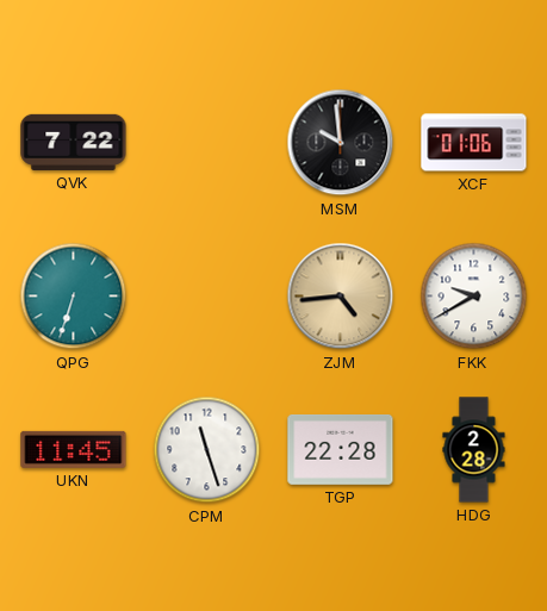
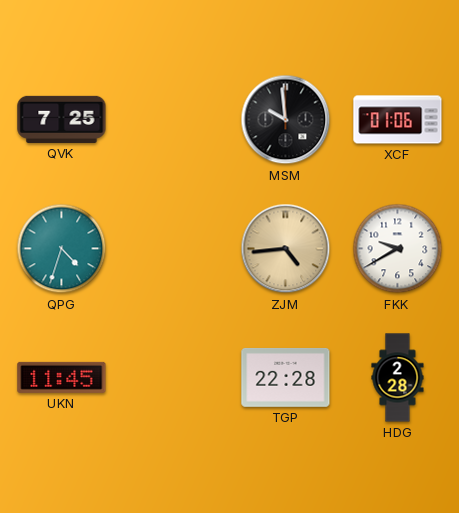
QVK: 7:22 -> 7:25
QPG: 6:33 -> 4:33
CPM: 11:27 -> none
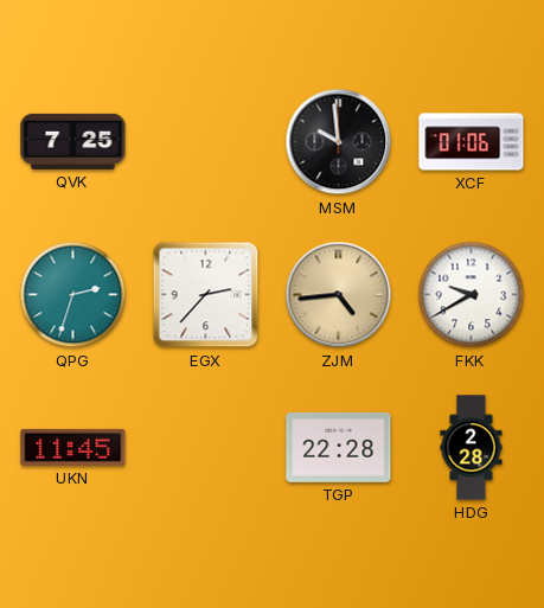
QPG: 4:33 -> 2:33
EGX: none -> 2:37
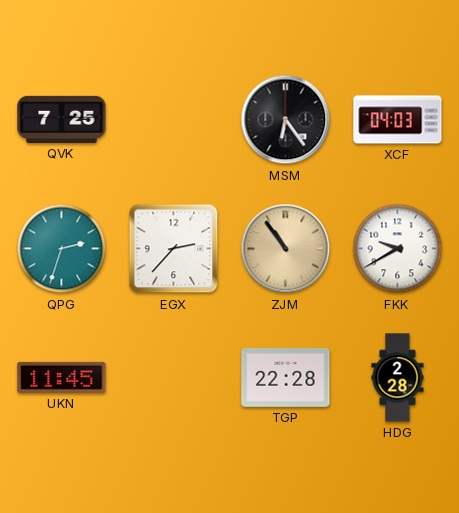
MSM: 9:59 -> 6:24
XCF: 01:06 -> 04:03
ZJM: 4:44 -> 10:54
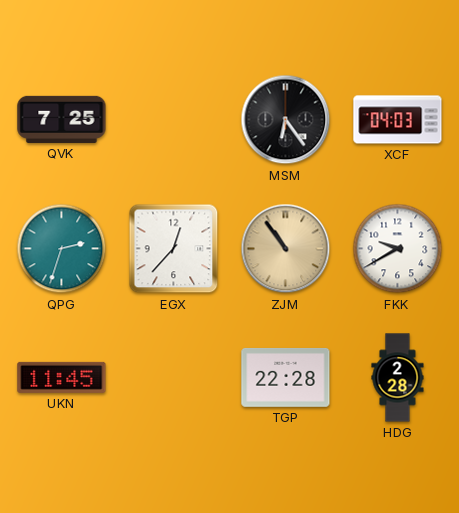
EGX: 2:37 -> 12:37
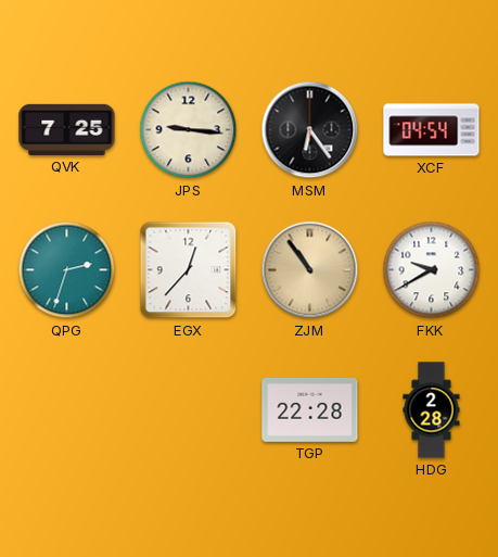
JPS: none -> 9:16
XCF: 04:03 -> 04:54
UKN: 11:45 -> none
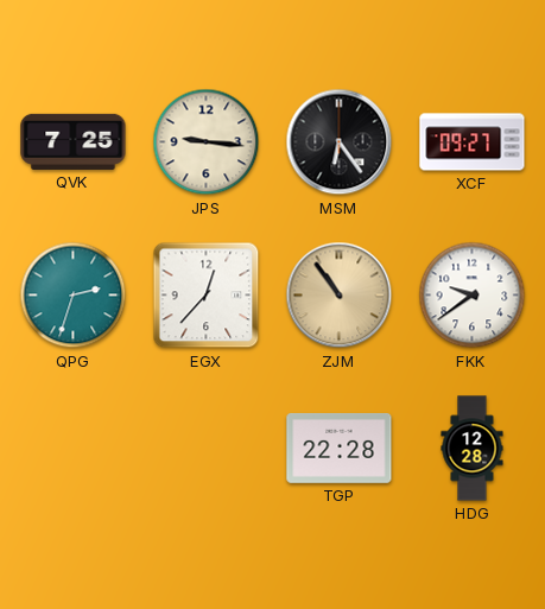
XCF: 04:54 -> 09:27
FKK: 9:40 -> 9:39
HDG: 2:28 -> 12:28
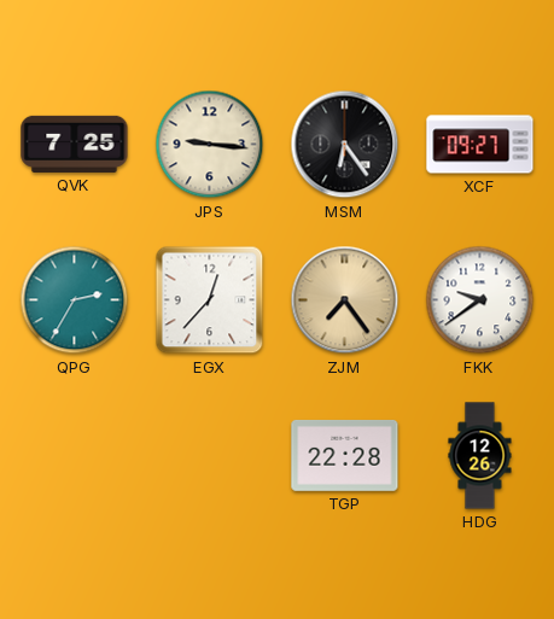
QPG: 2:33 -> 2:35
ZJM: 10:54 -> 7:24
HDG: 12:28 -> 12:26
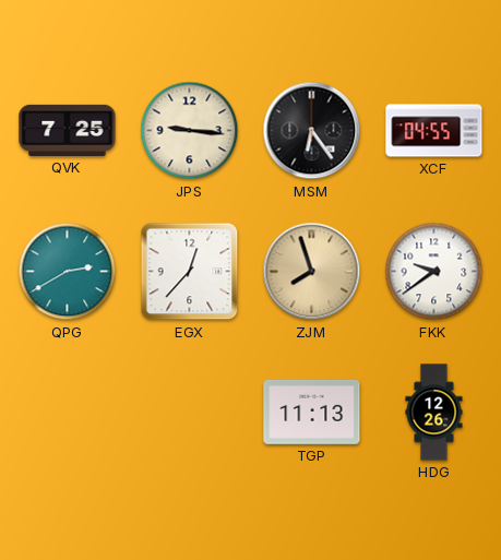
XCF: 09:27 -> 04:55
QPG: 2:35 -> 2:40
ZJM: 7:24 -> 7:57
TGP: 22:28 -> 11:13
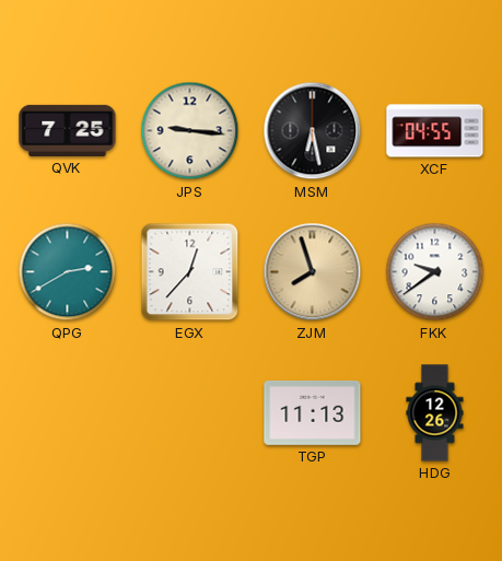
MSM: 6:24 -> 6:28
